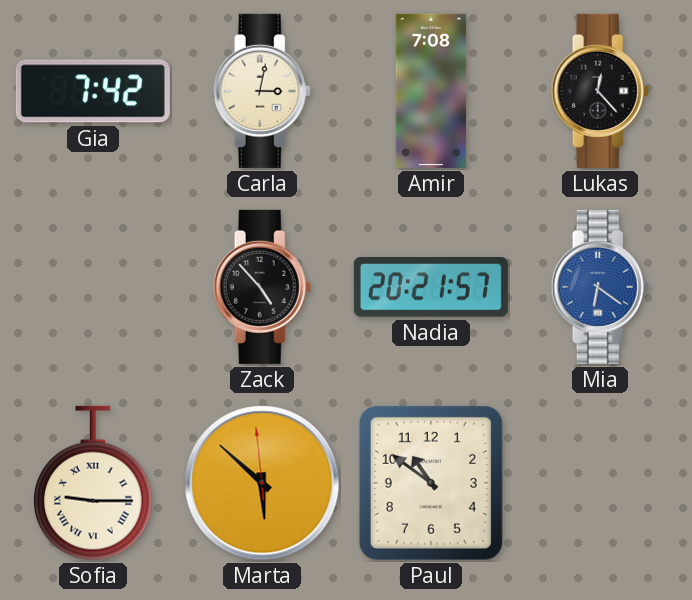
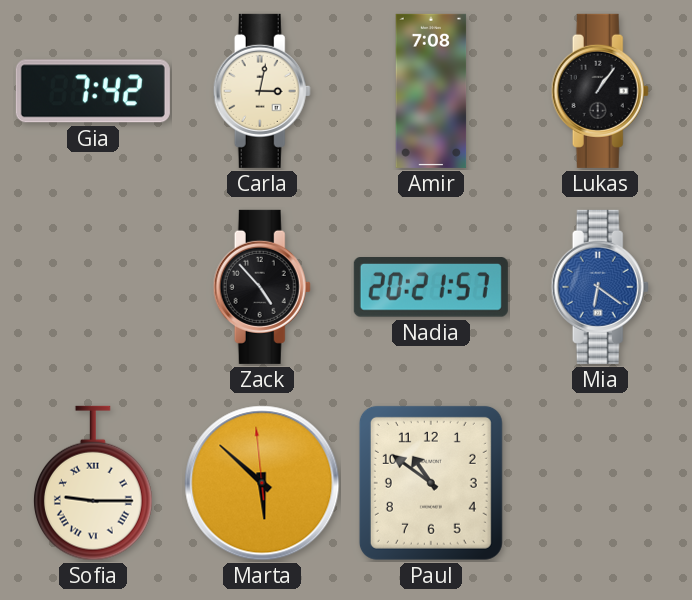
Lukas: 12:23 -> 1:06
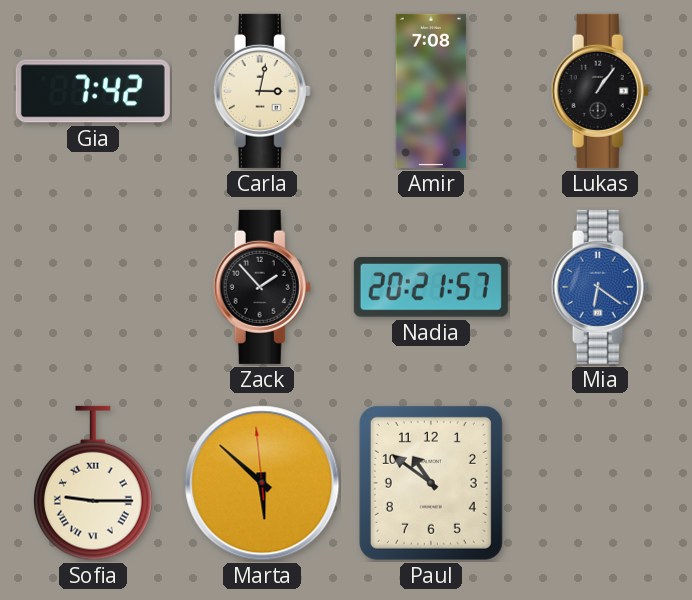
Zack: 4:53 -> 1:53
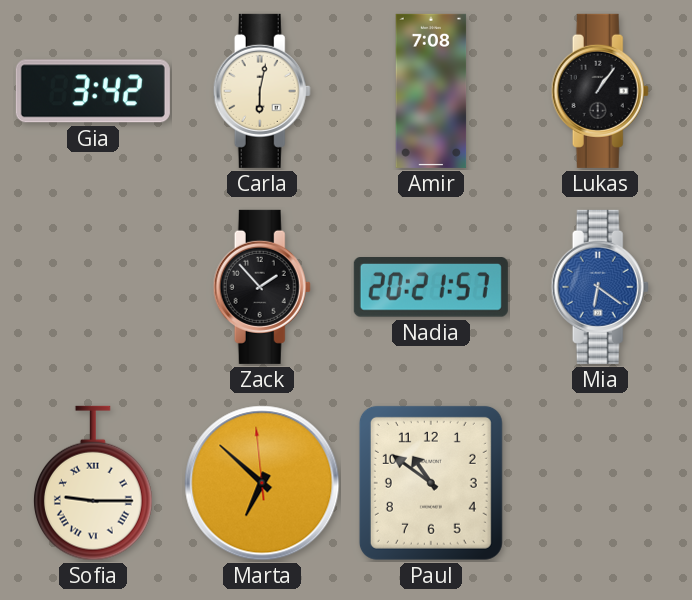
Gia: 7:42 -> 3:42
Carla: 3:02 -> 6:02
Marta: 5:51 -> 6:51
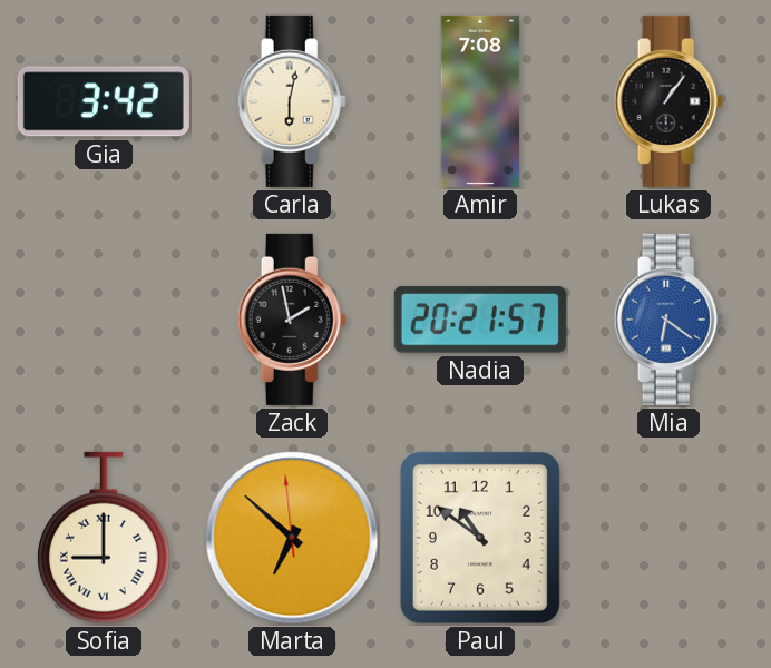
Zack: 1:53 -> 1:58
Sofia: 9:15 -> 9:00
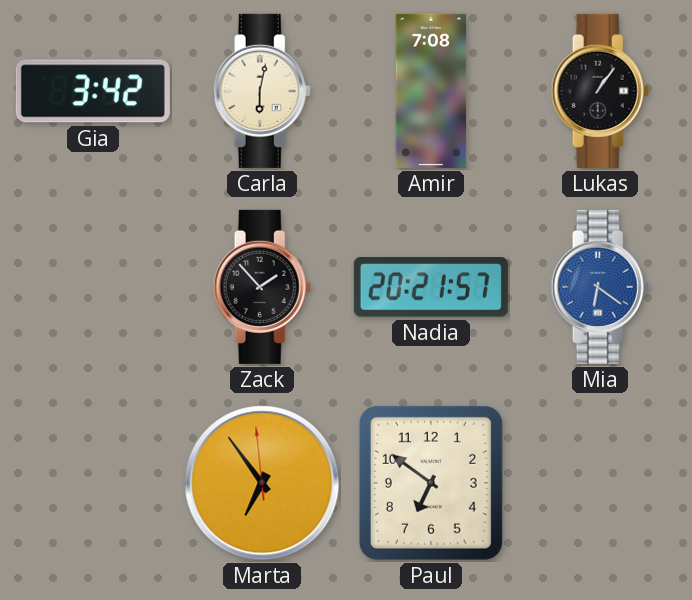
Zack: 1:58 -> 1:53
Sofia: 9:00 -> none
Marta: 6:51 -> 6:53
Paul: 10:51 -> 6:51
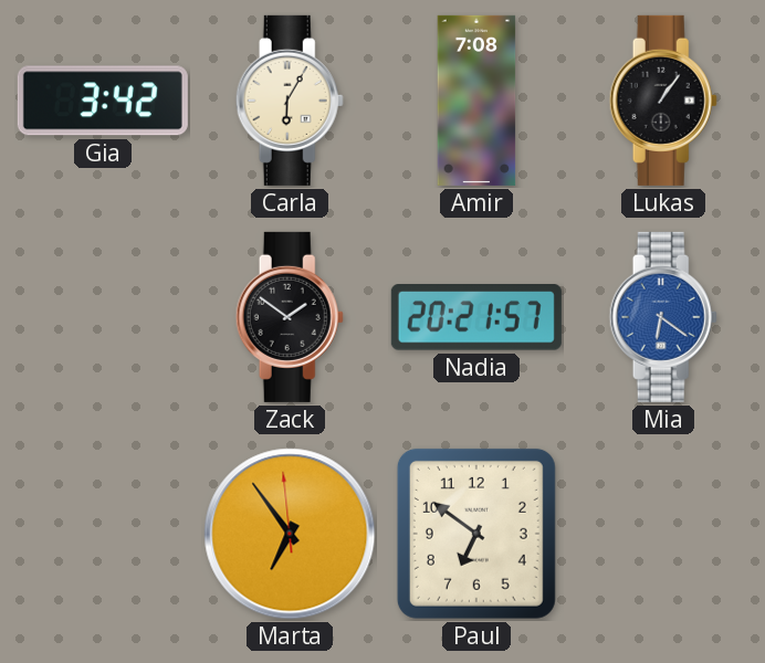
Carla: 6:02 -> 6:05
Zack: 1:53 -> 1:51
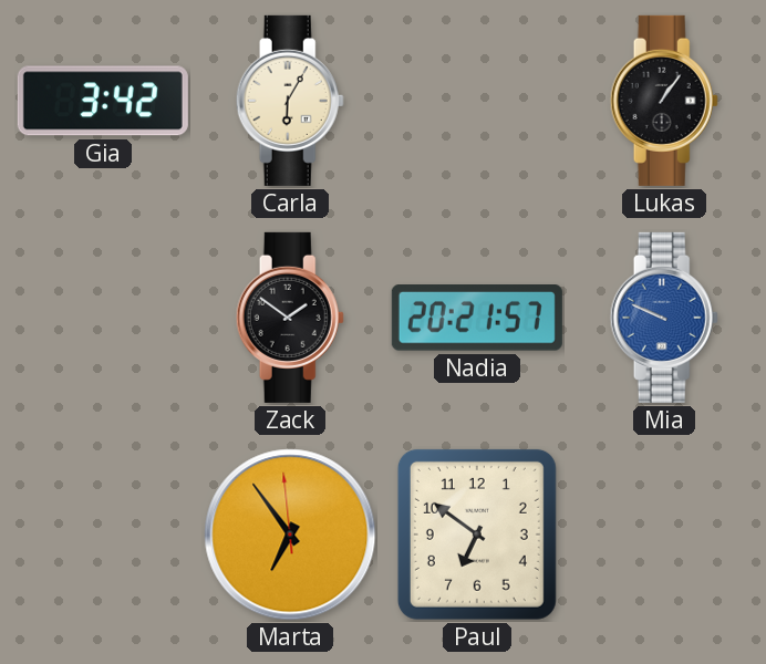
Amir: 7:08 -> none
Mia: 6:21 -> 9:49
